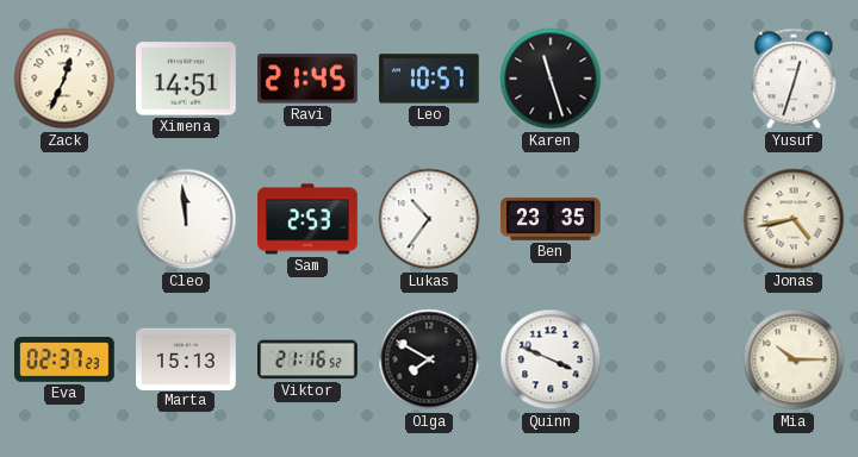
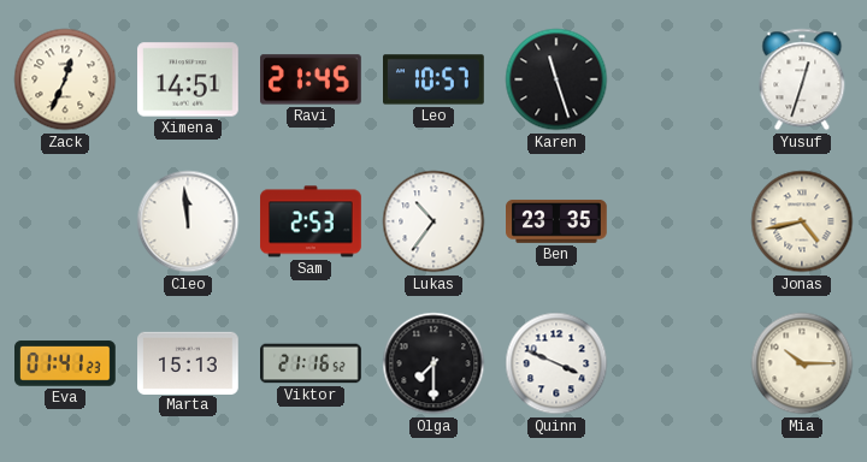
Eva: 02:37 -> 01:41
Olga: 7:50 -> 7:30
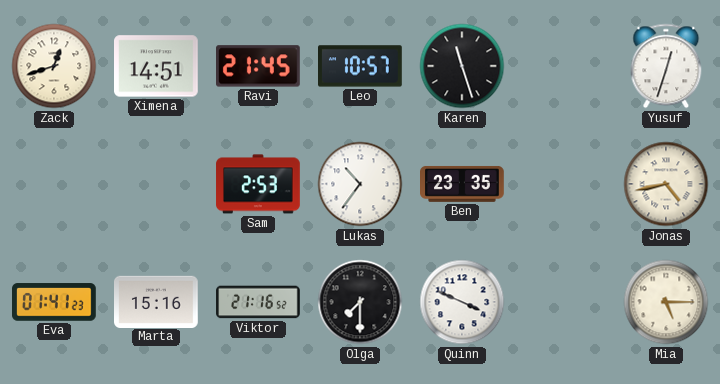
Zack: 12:34 -> 12:42
Cleo: 11:59 -> none
Marta: 15:13 -> 15:16
Mia: 10:15 -> 5:15
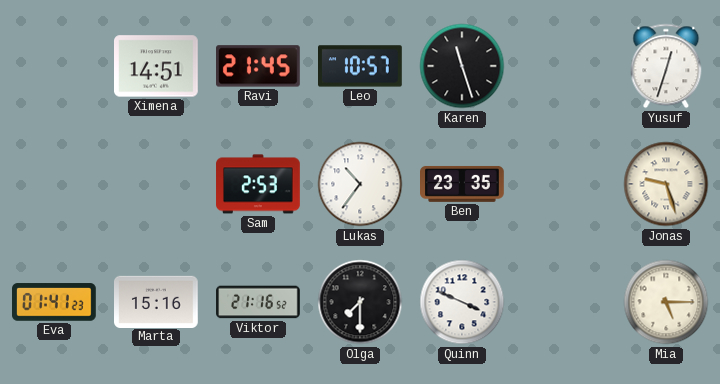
Zack: 12:42 -> none
Jonas: 4:43 -> 9:27
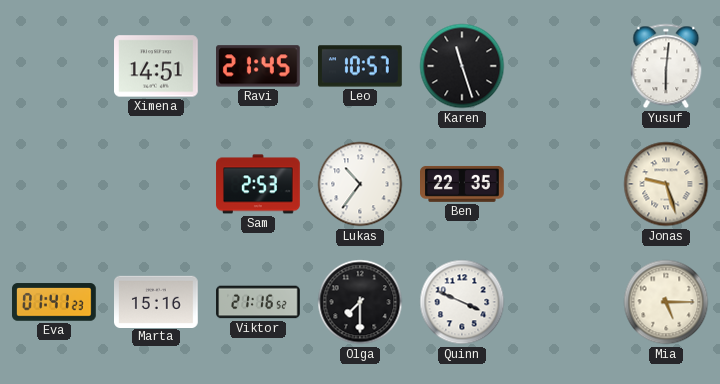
Yusuf: 12:33 -> 6:01
Ben: 23:35 -> 22:35
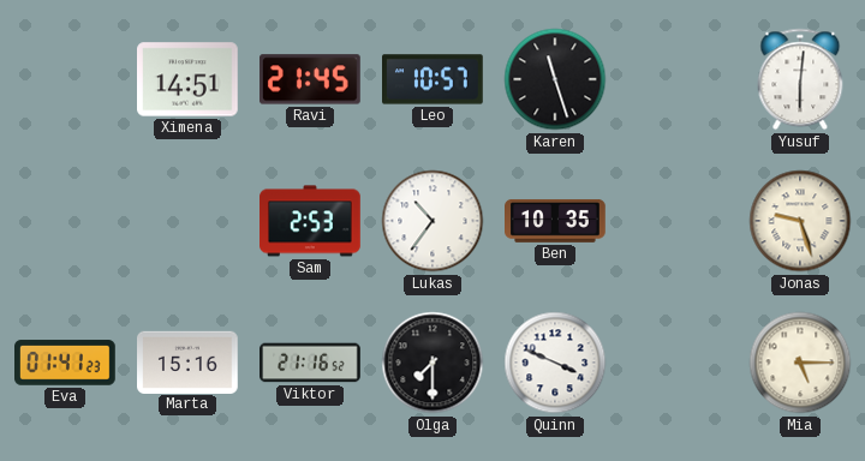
Ben: 22:35 -> 10:35
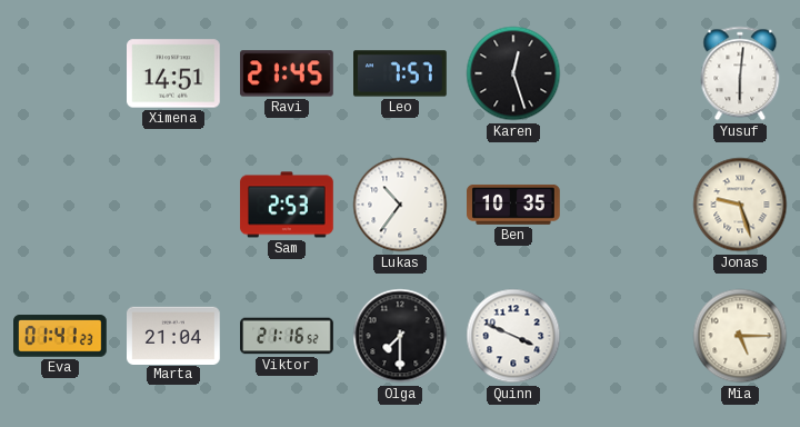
Leo: 10:57 -> 7:57
Karen: 11:27 -> 12:27
Marta: 15:16 -> 21:04
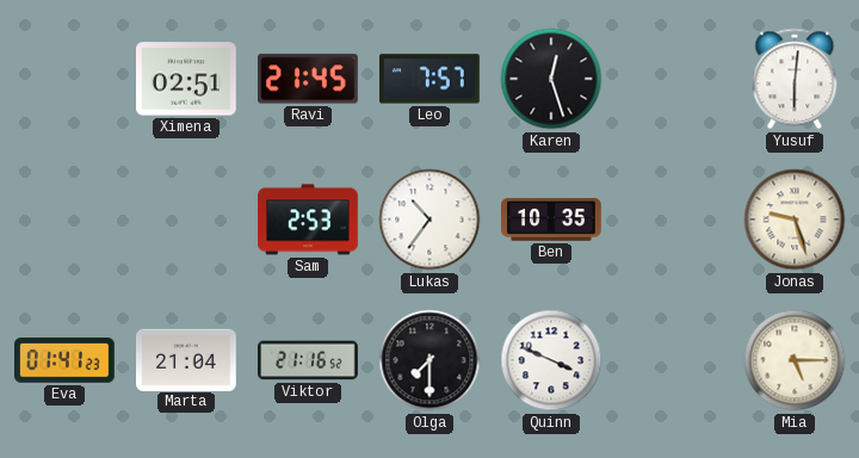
Ximena: 14:51 -> 02:51
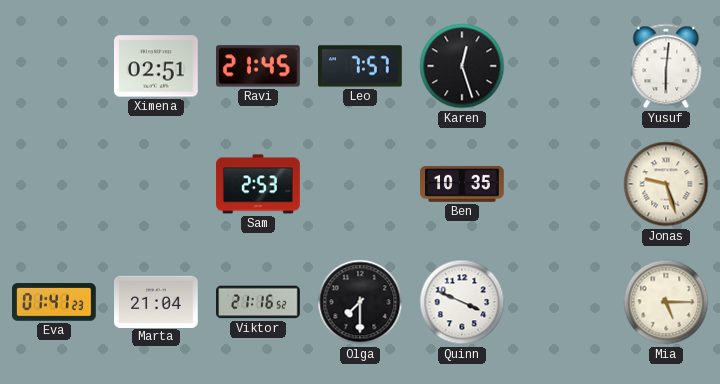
Lukas: 10:36 -> none
